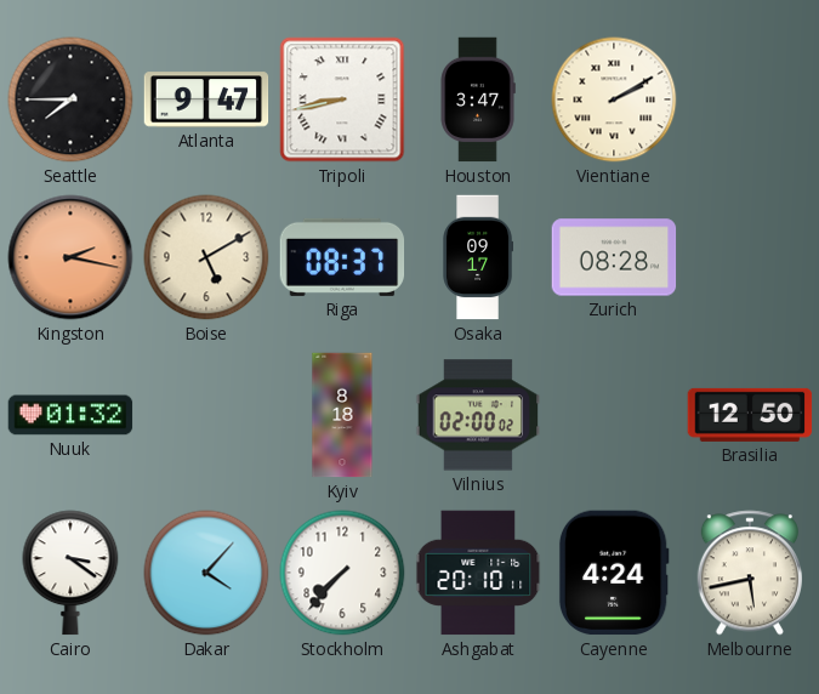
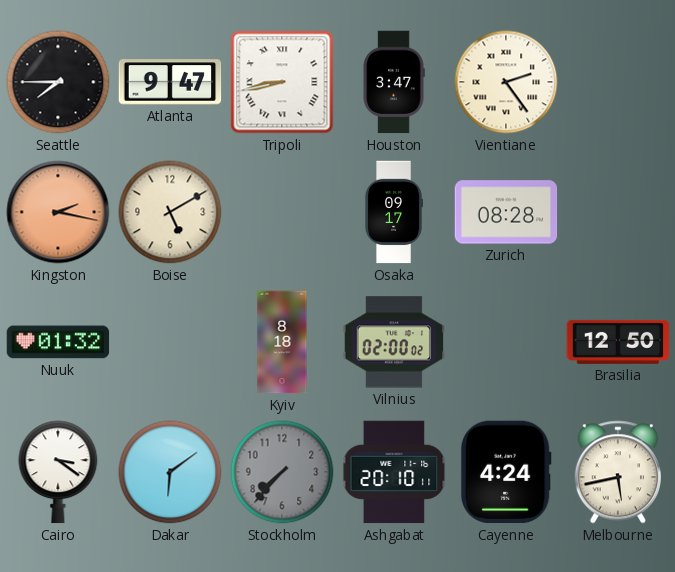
Vientiane: 2:10 -> 2:24
Riga: 08:37 -> none
Dakar: 4:07 -> 6:09
Stockholm dial: white -> grey
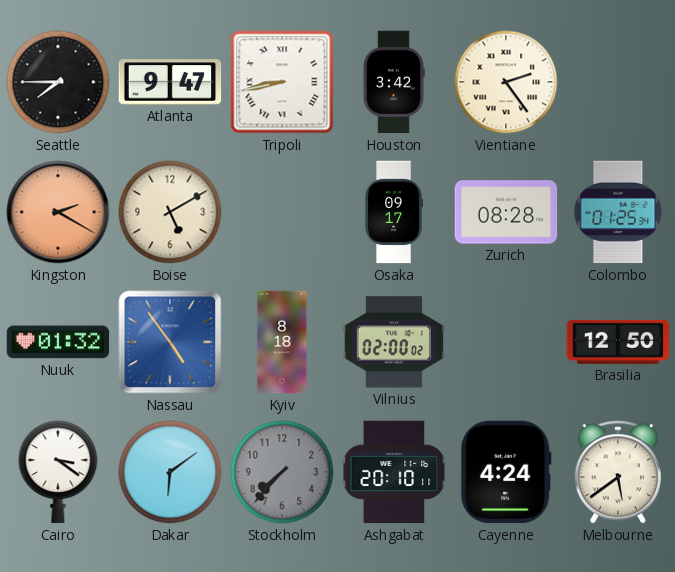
Houston: 3:47 -> 3:42
Kingston: 2:17 -> 2:20
Colombo: none -> 01:25
Nassau: none -> 4:54
Melbourne: 5:43 -> 5:39
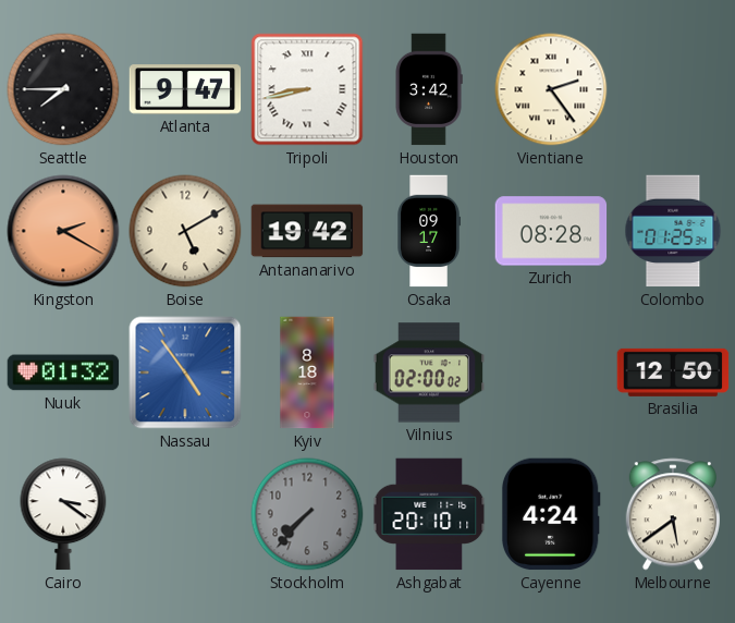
Antananarivo: none -> 19:42
Dakar: 6:09 -> none
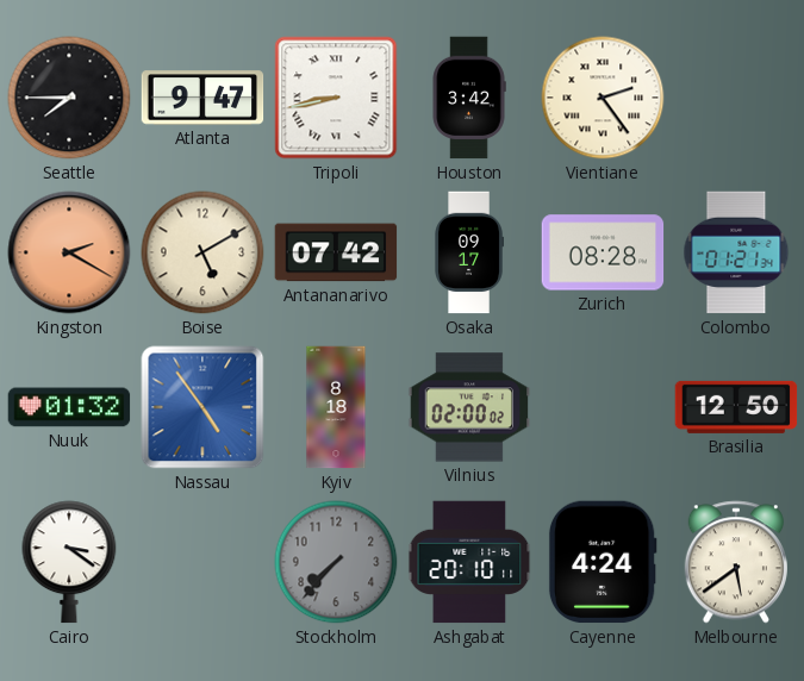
Antananarivo: 19:42 -> 07:42
Colombo: 01:25 -> 01:21
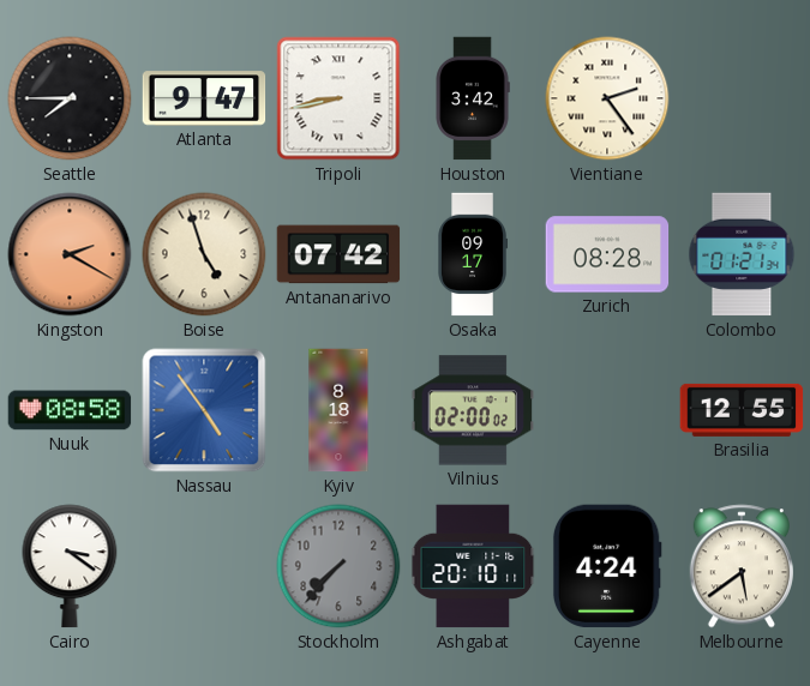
Boise: 5:10 -> 4:57
Nuuk: 01:32 -> 08:58
Brasilia: 12:50 -> 12:55
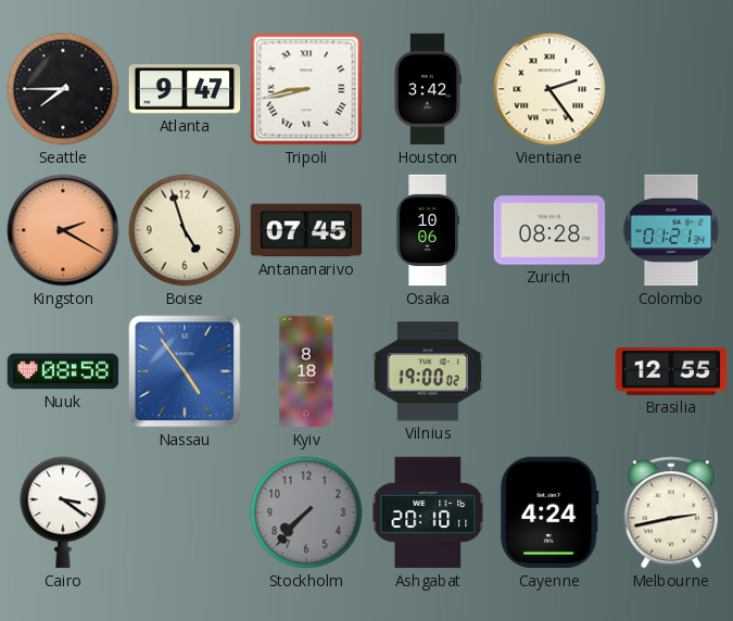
Antananarivo: 07:42 -> 07:45
Osaka: 09:17 -> 10:06
Vilnius: 02:00 -> 19:00
Melbourne: 5:39 -> 2:43
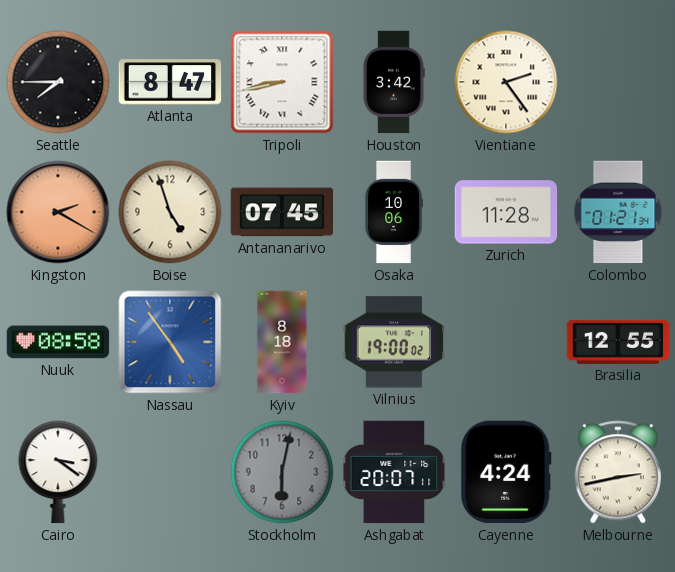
Atlanta: 9:47 -> 8:47
Zurich: 08:28 -> 11:28
Stockholm: 7:37 -> 6:02
Ashgabat: 20:10 -> 20:07
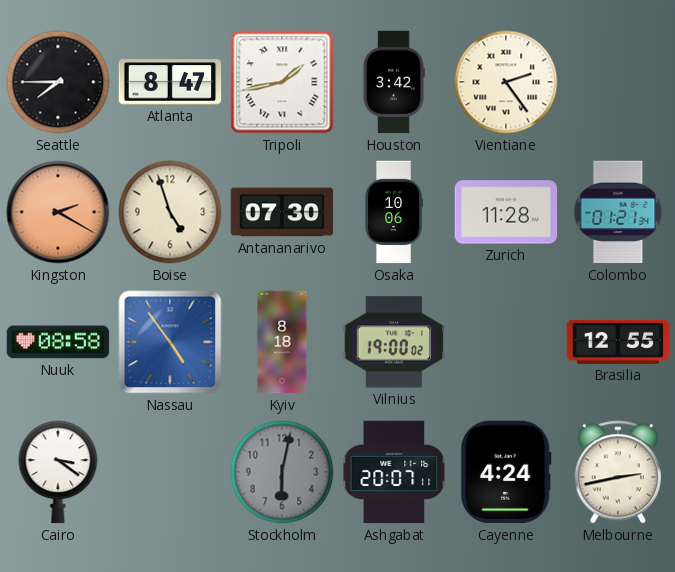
Tripoli: 8:43 -> 1:43
Antananarivo: 07:45 -> 07:30
